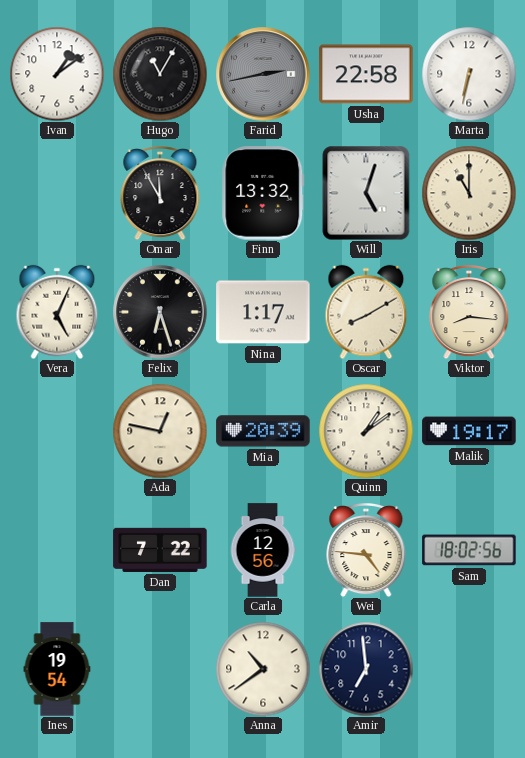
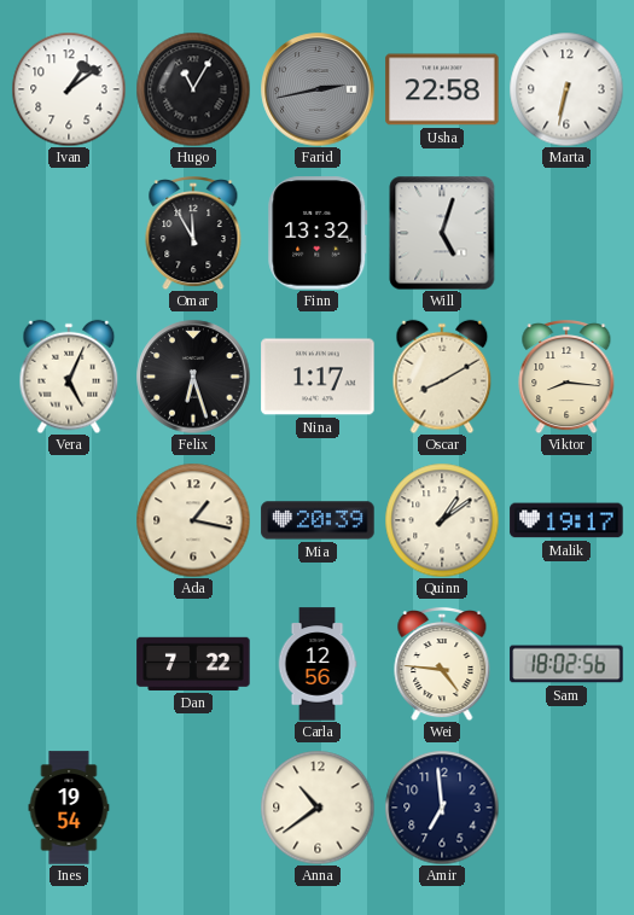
Iris: 11:00 -> none
Ada: 12:47 -> 1:17
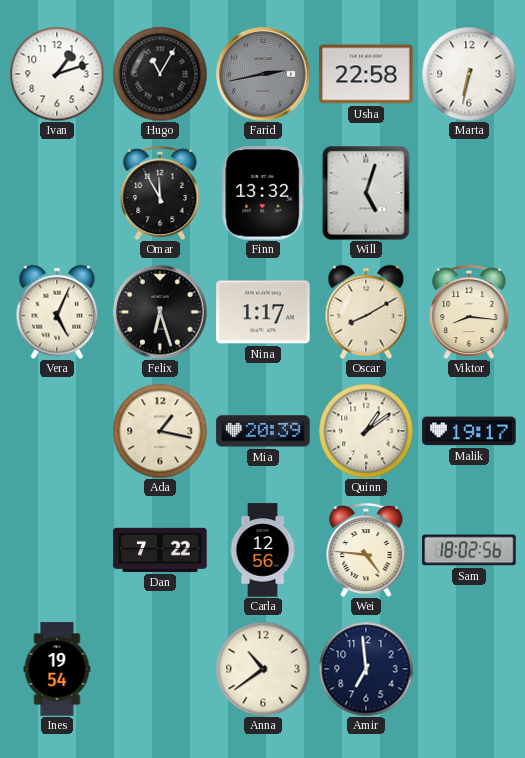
Ivan: 1:09 -> 1:12
